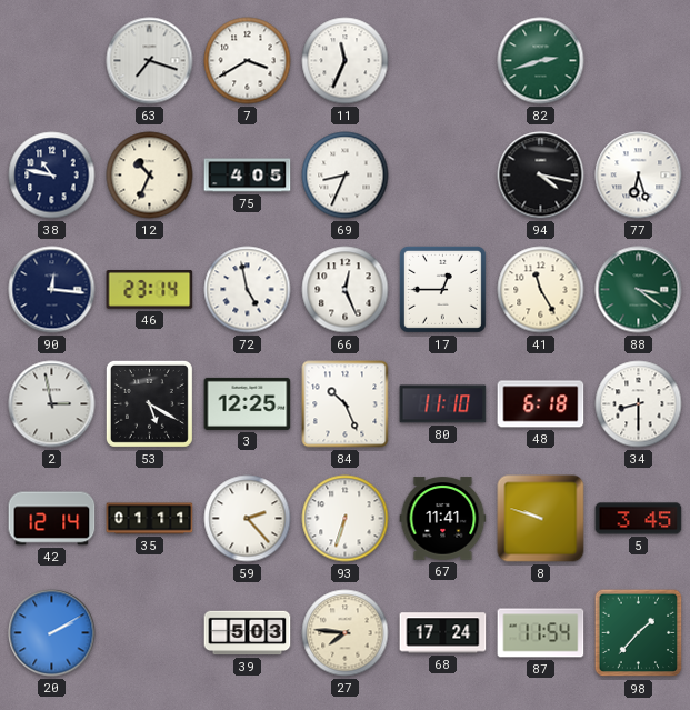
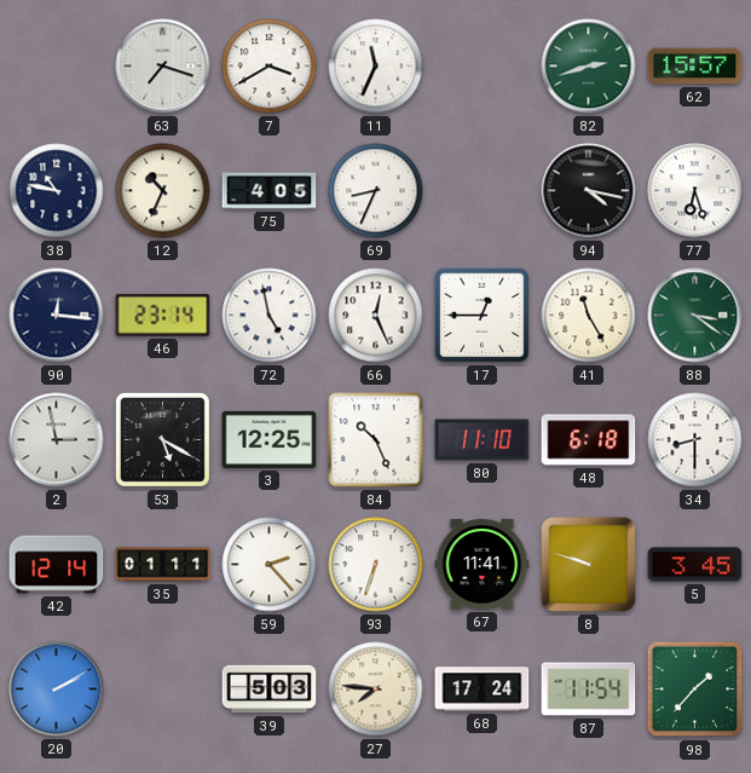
62: none -> 15:57
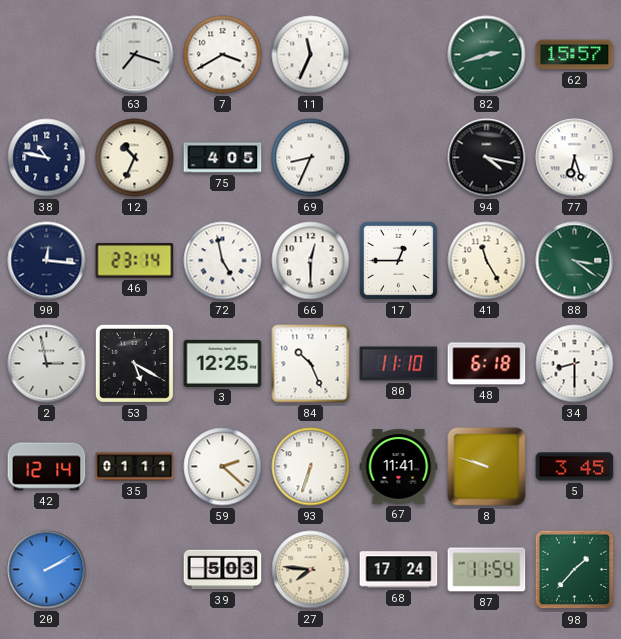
66: 12:26 -> 12:30
59: 2:23 -> 2:22
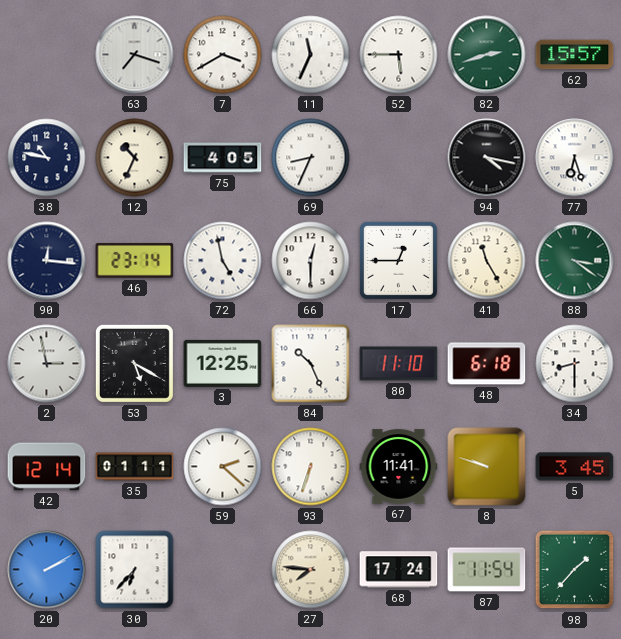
52: none -> 5:45
30: none -> 6:37
39: 5:03 -> none
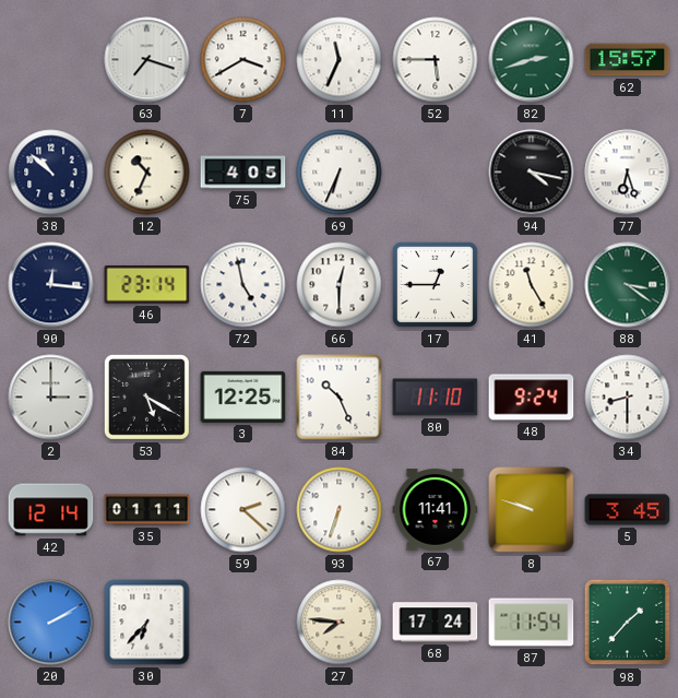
38: 10:47 -> 10:52
69: 8:34 -> 6:34
2: 2:58 -> 3:00
48: 6:18 -> 9:24
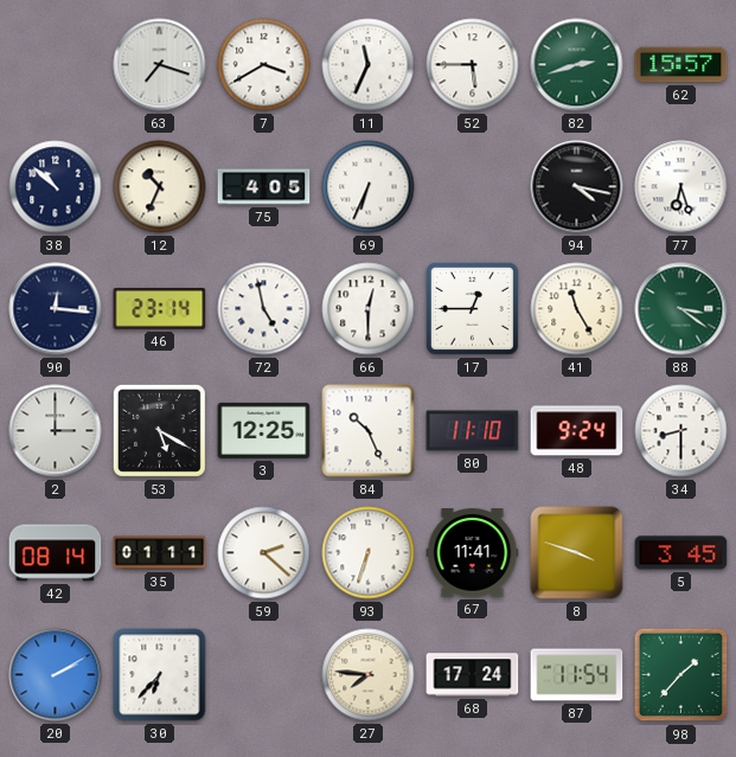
42: 12:14 -> 08:14
8: 9:48 -> 3:48
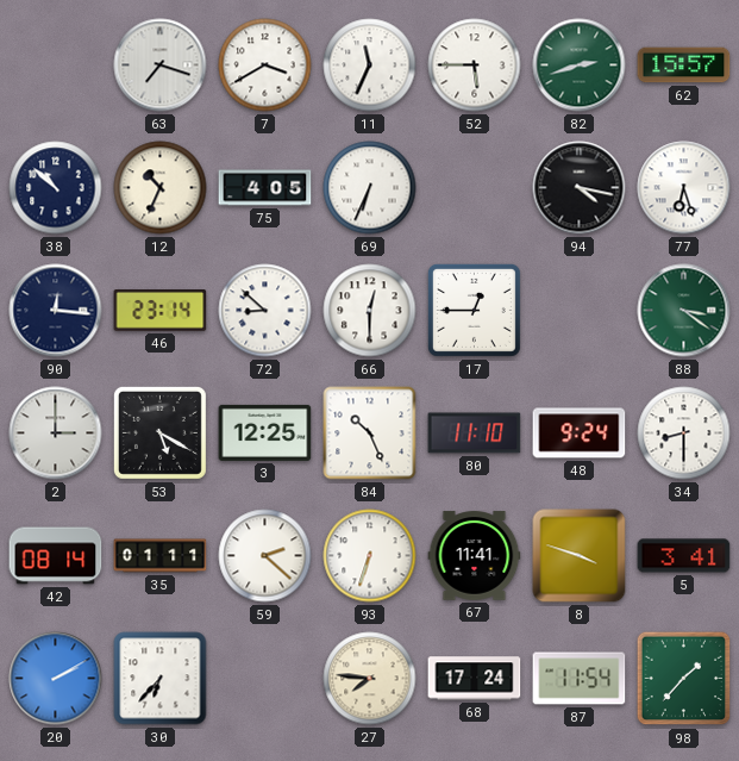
72: 4:58 -> 8:52
41: 11:25 -> none
5: 3:45 -> 3:41
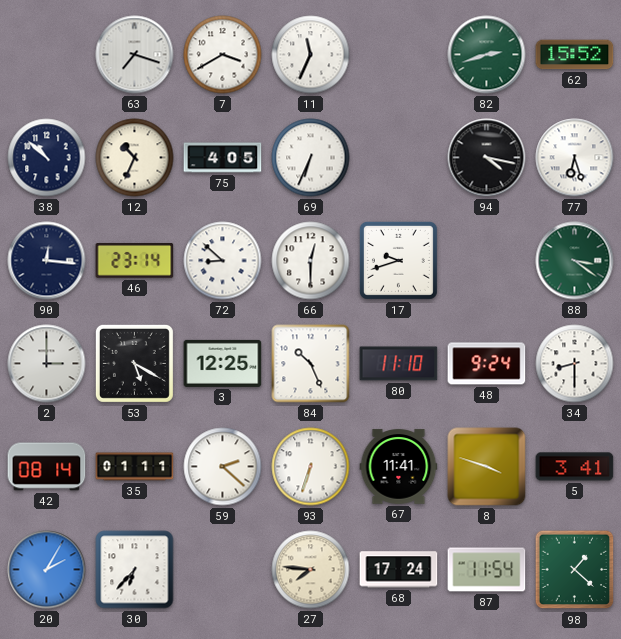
52: 5:45 -> none
62: 15:57 -> 15:52
17: 12:45 -> 9:42
20: 2:10 -> 2:05
98: 1:37 -> 1:22
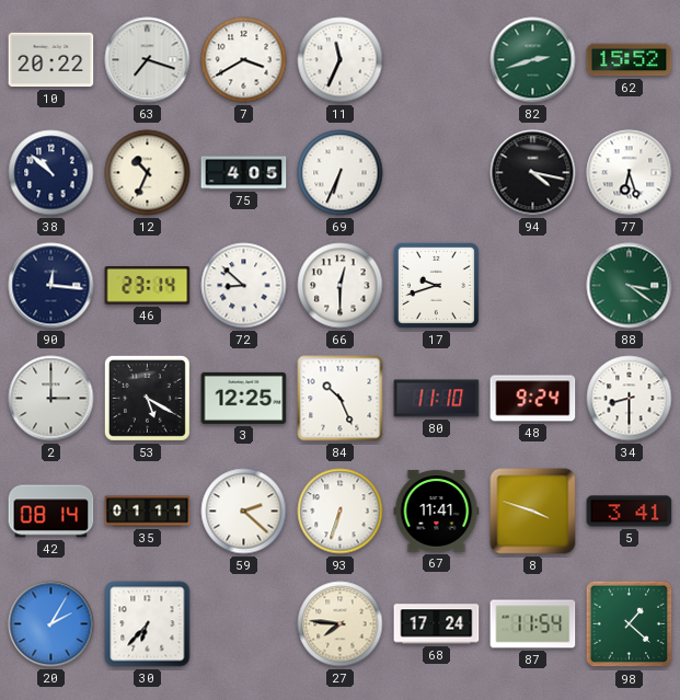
10: none -> 20:22
